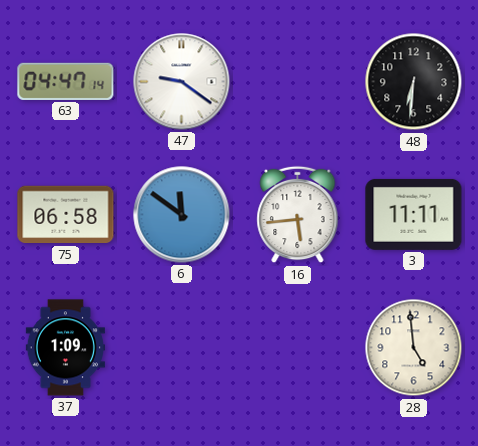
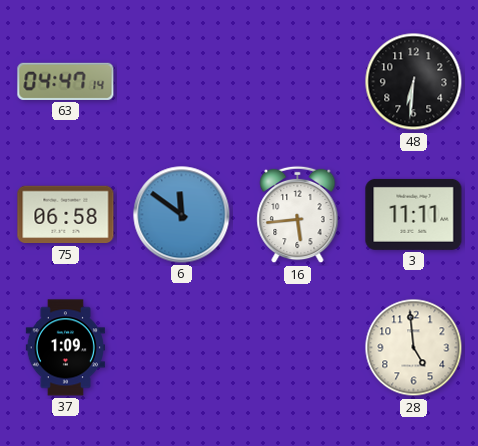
47: 9:21 -> none
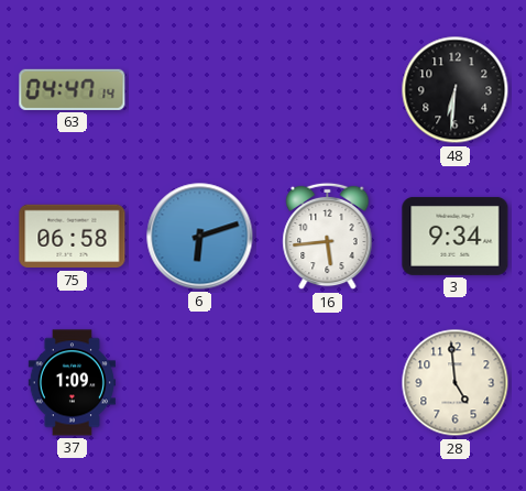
6: 11:51 -> 6:12
3: 11:11 -> 9:34
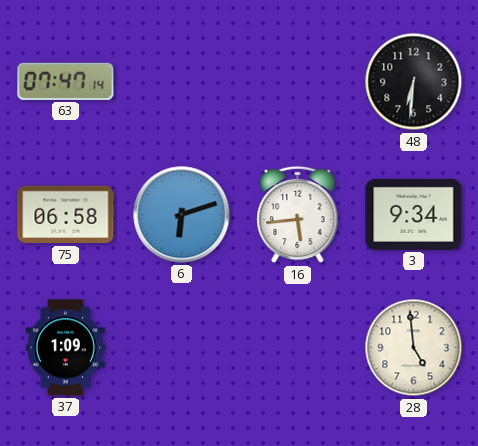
63: 04:47 -> 07:47
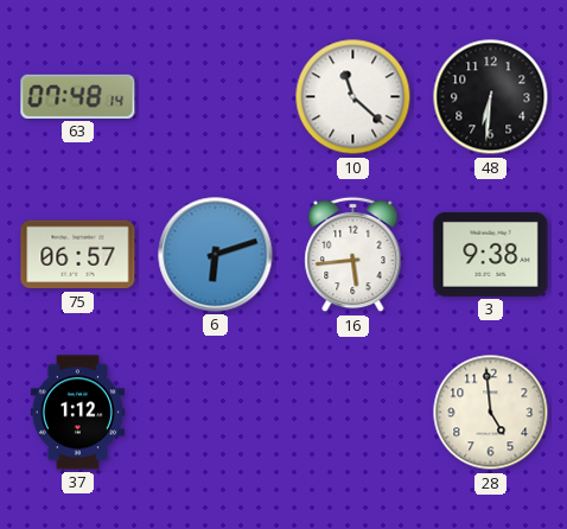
63: 07:47 -> 07:48
10: none -> 11:22
75: 06:58 -> 06:57
3: 9:34 -> 9:38
37: 1:09 -> 1:12
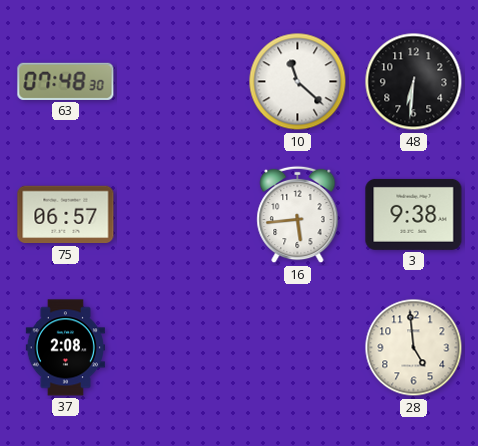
63: 07:48:14 -> 07:48:30
6: 6:12 -> none
37: 1:12 -> 2:08
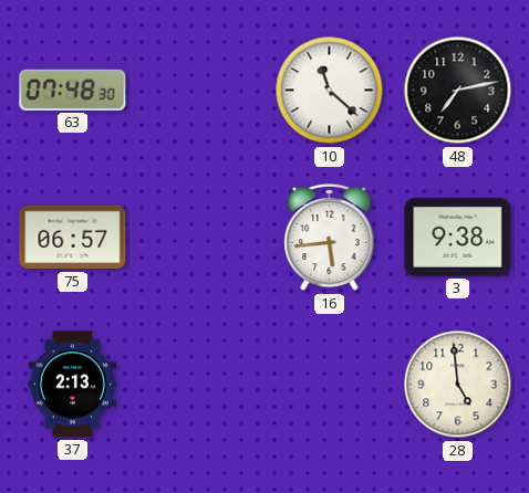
48: 6:31 -> 7:13
37: 2:08 -> 2:13
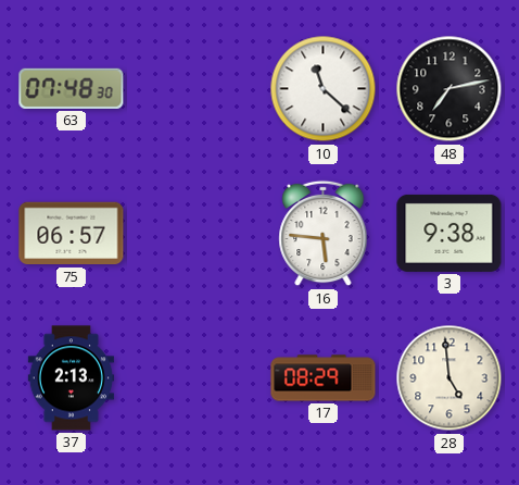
16: 5:44 -> 5:46
17: none -> 08:29
